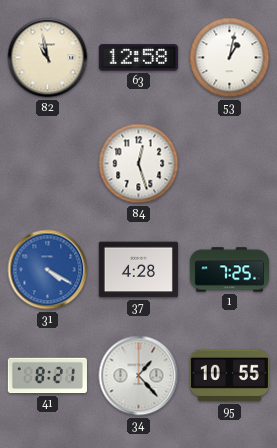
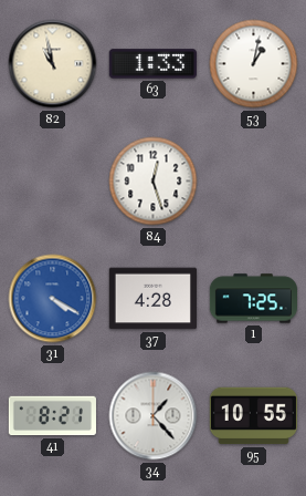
63: 12:58 -> 1:33
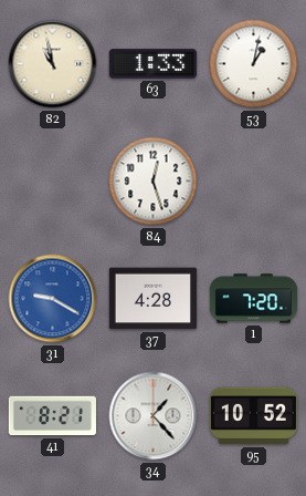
31: 4:20 -> 9:20
1: 7:25 -> 7:20
95: 10:55 -> 10:52
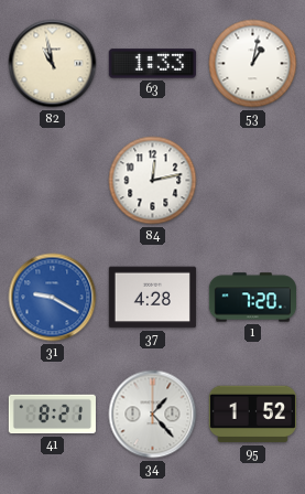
84: 12:27 -> 12:13
95: 10:52 -> 1:52
